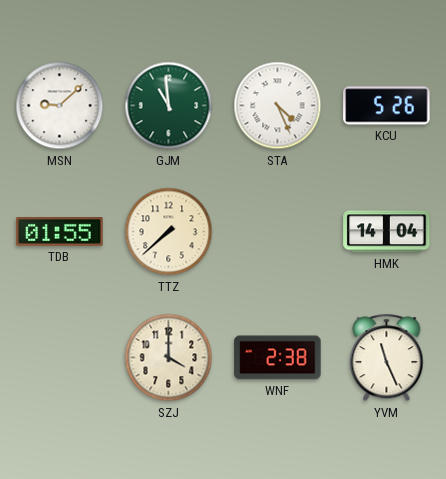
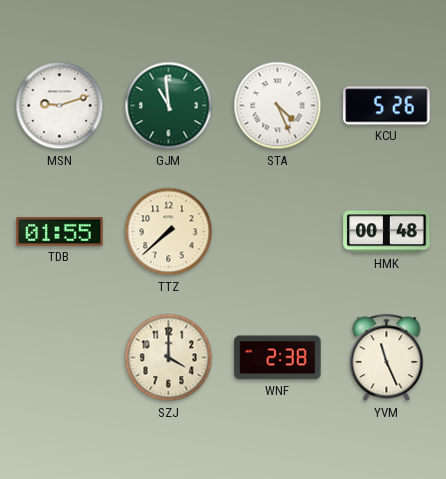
MSN: 9:08 -> 9:12
HMK: 14:04 -> 00:48
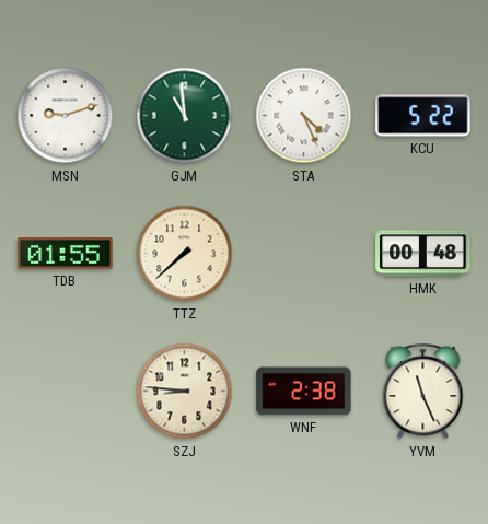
KCU: 5:26 -> 5:22
SZJ: 4:00 -> 8:46
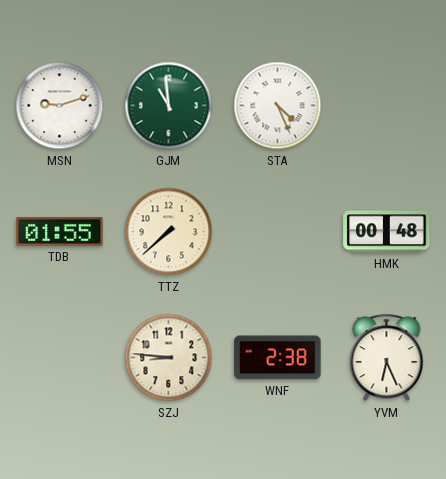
KCU: 5:22 -> none
YVM: 11:26 -> 6:26
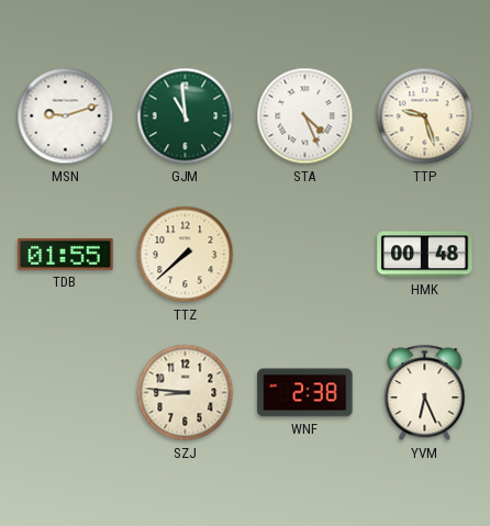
TTP: none -> 9:27
